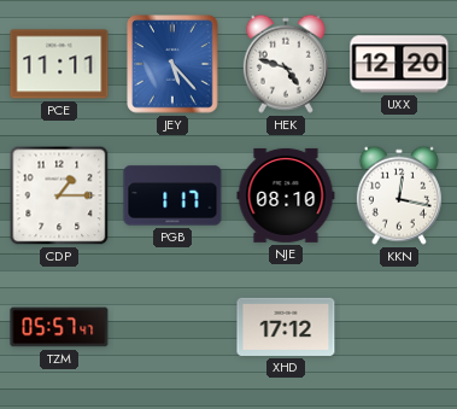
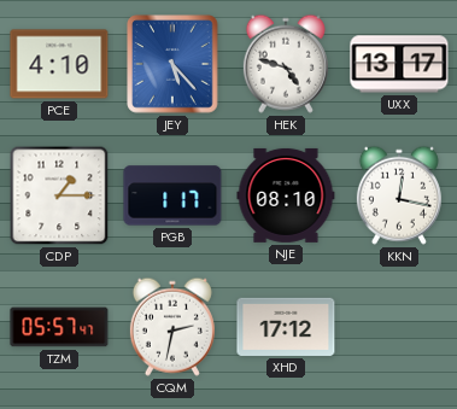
PCE: 11:11 -> 4:10
UXX: 12:20 -> 13:17
CQM: none -> 2:32
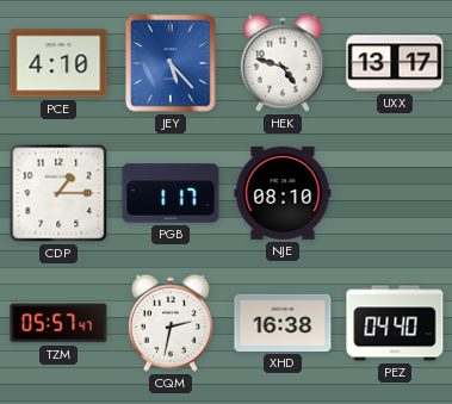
KKN: 12:17 -> none
XHD: 17:12 -> 16:38
PEZ: none -> 04:40
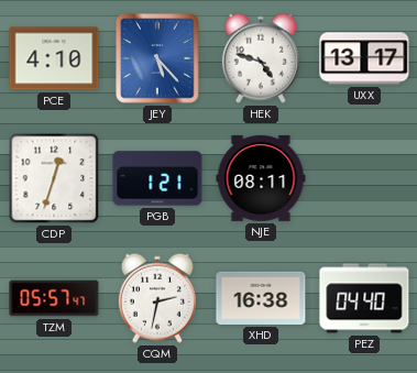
CDP: 1:15 -> 12:33
PGB: 1:17 -> 1:21
NJE: 08:10 -> 08:11
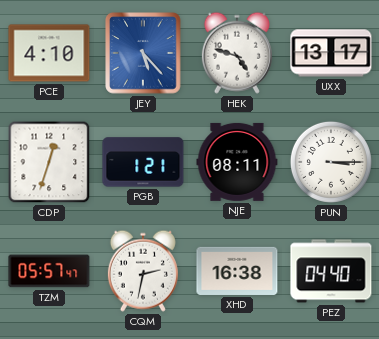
PUN: none -> 3:15
